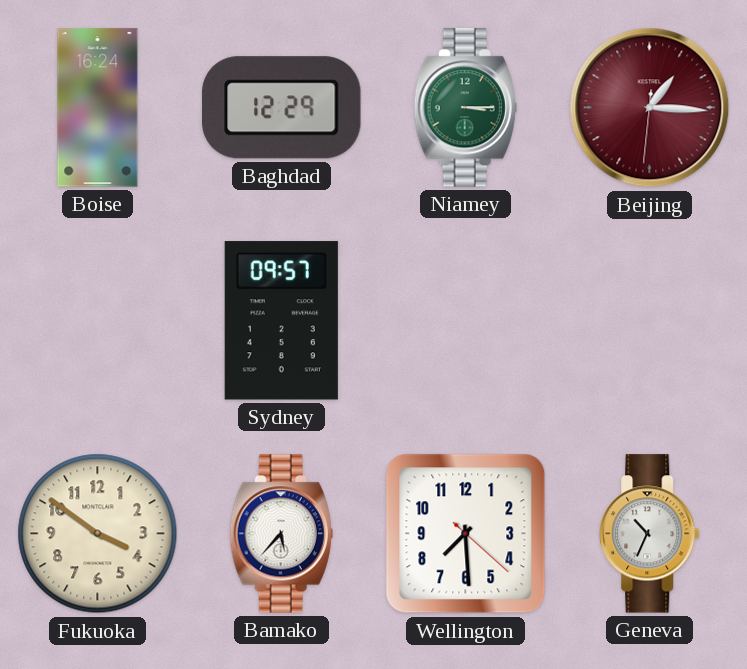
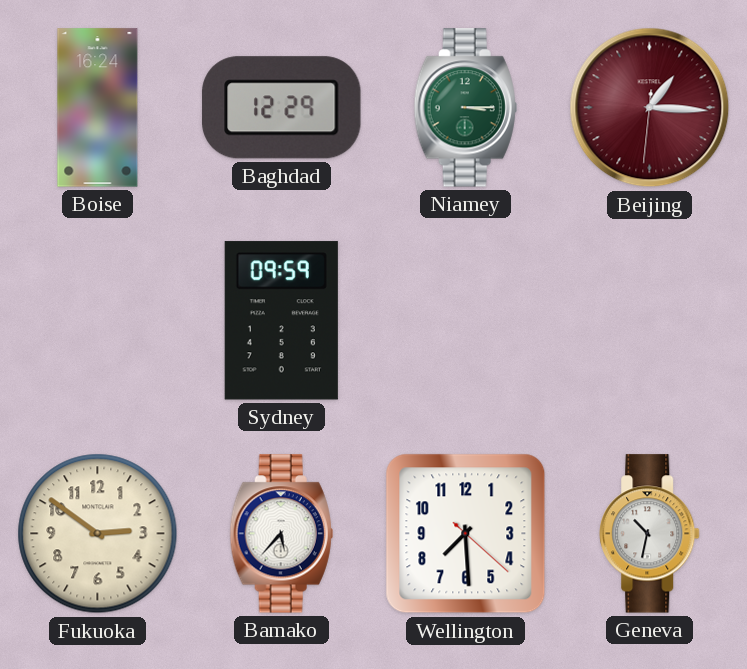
Sydney: 09:57 -> 09:59
Fukuoka: 3:51 -> 2:51
Geneva: 10:34 -> 10:32
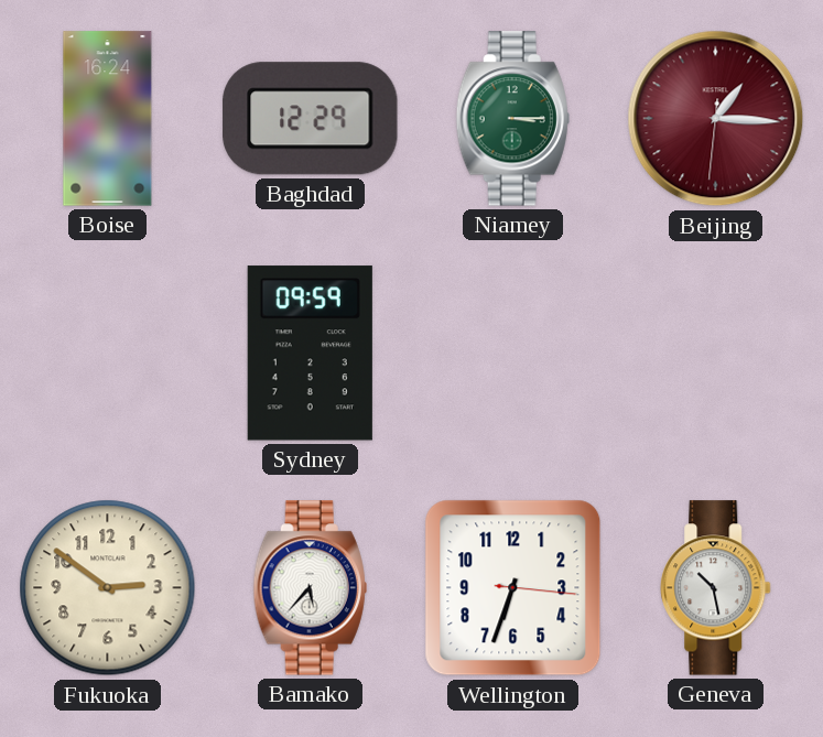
Wellington: 7:29 -> 6:33
Geneva: 10:32 -> 10:28
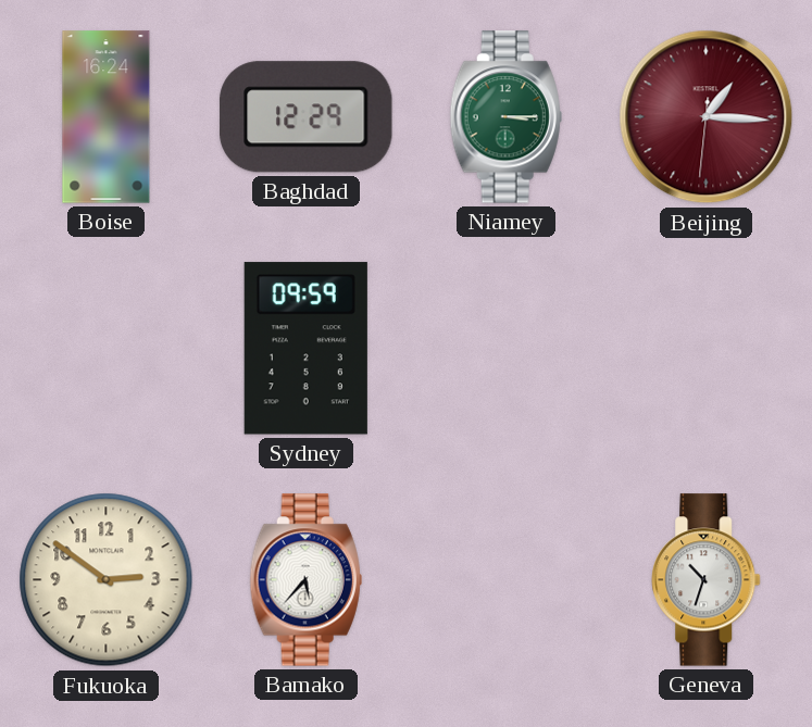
Wellington: 6:33 -> none
Geneva: 10:28 -> 10:33
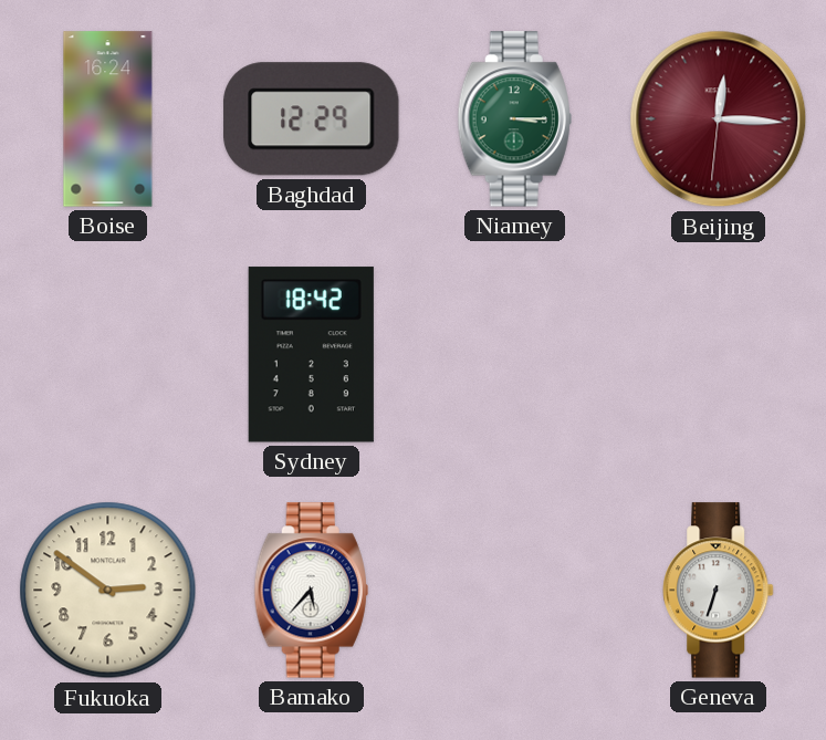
Beijing: 1:15 -> 12:15
Sydney: 09:59 -> 18:42
Geneva: 10:33 -> 6:33
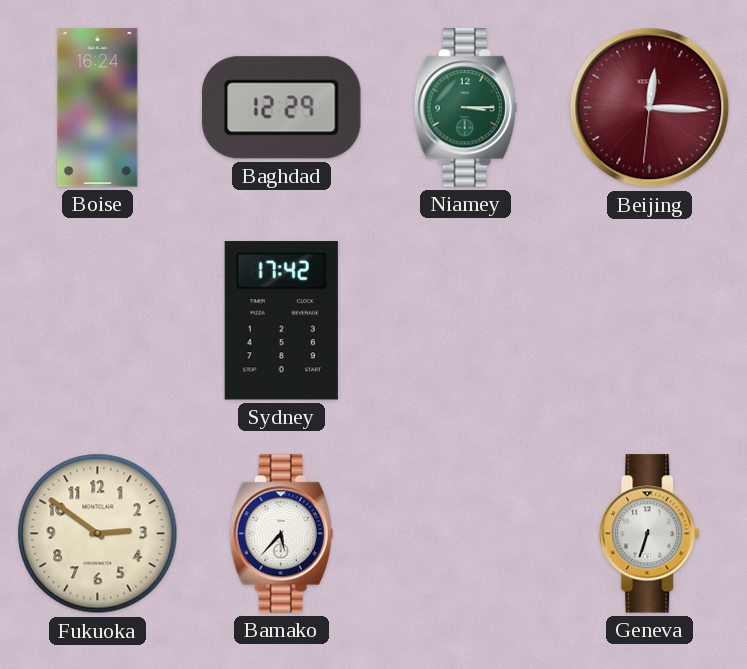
Sydney: 18:42 -> 17:42
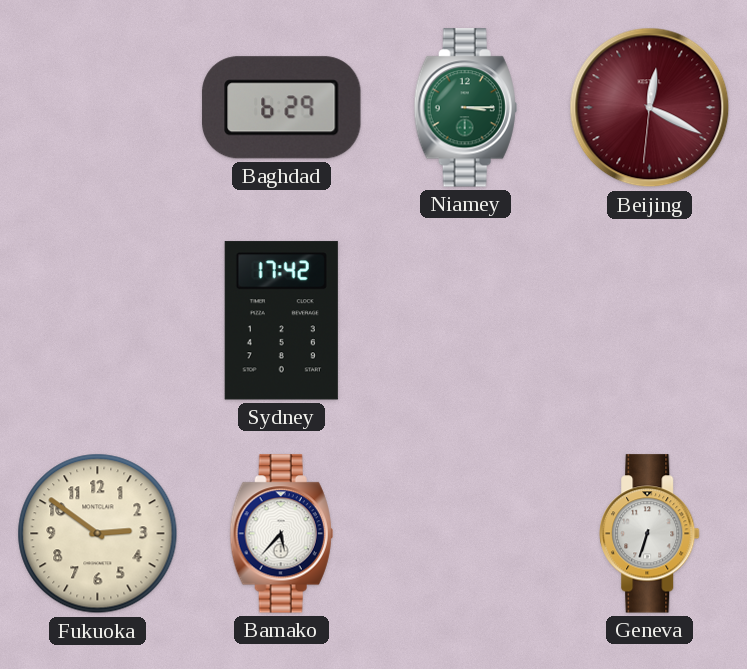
Boise: 16:24 -> none
Baghdad: 12:29 -> 6:29
Beijing: 12:15 -> 12:19
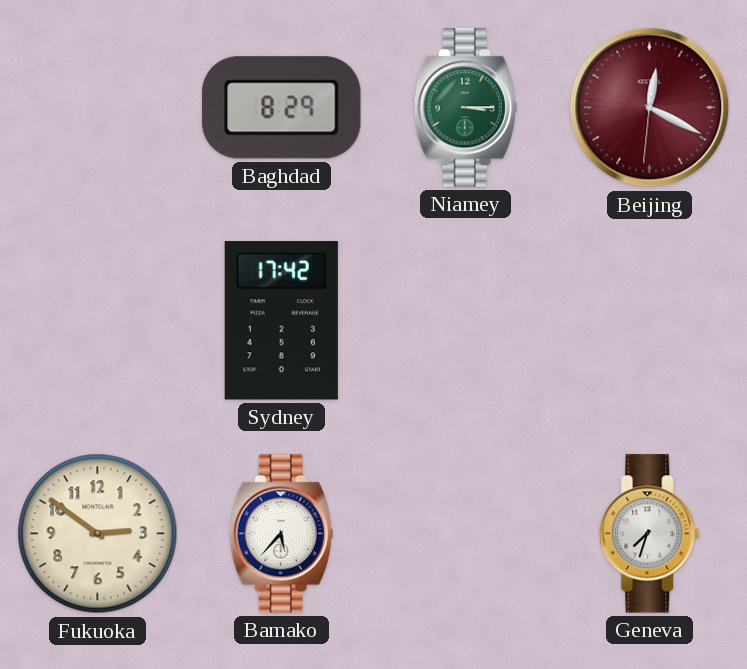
Baghdad: 6:29 -> 8:29
Geneva: 6:33 -> 7:33
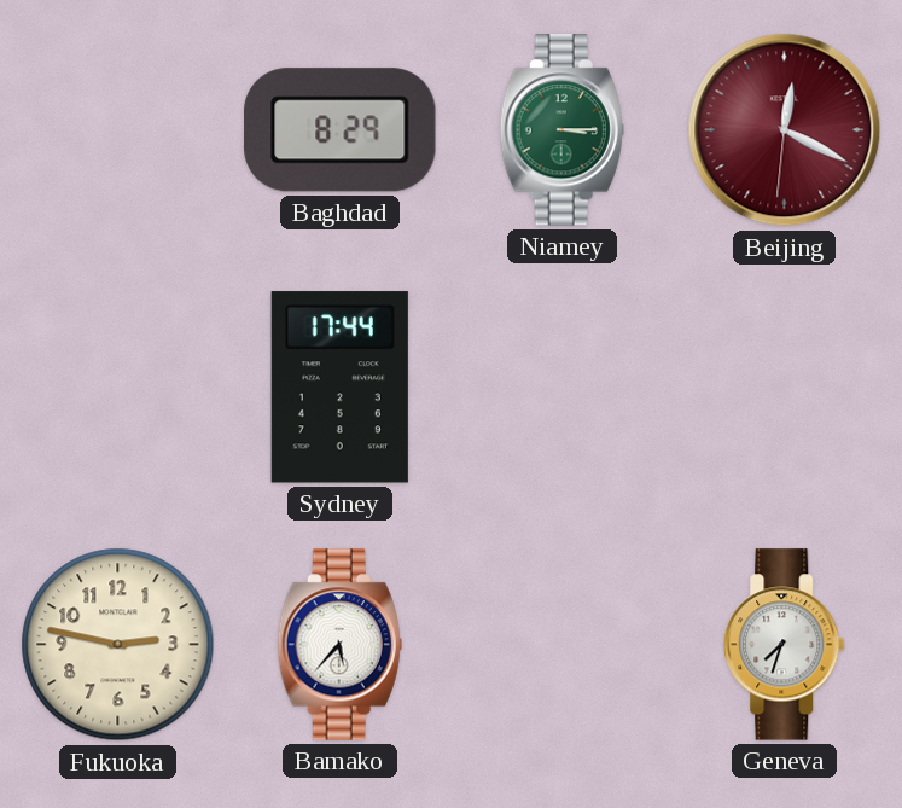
Sydney: 17:42 -> 17:44
Fukuoka: 2:51 -> 2:47
